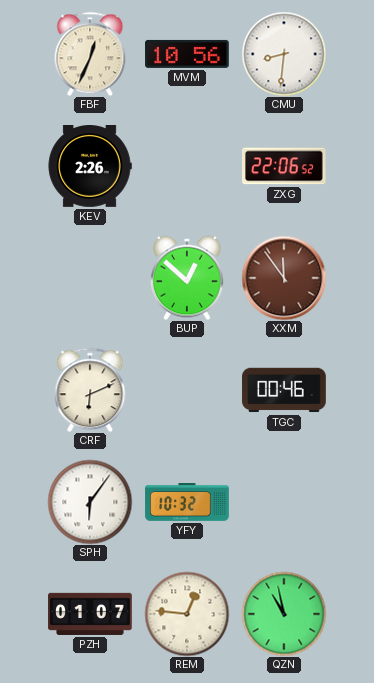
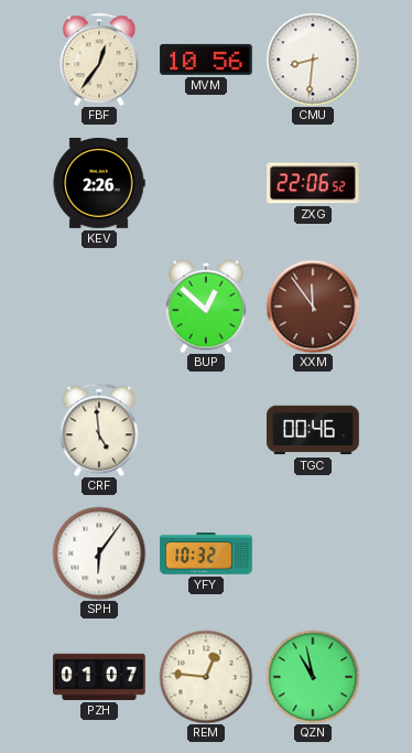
FBF: 12:34 -> 12:36
CRF: 6:11 -> 4:59
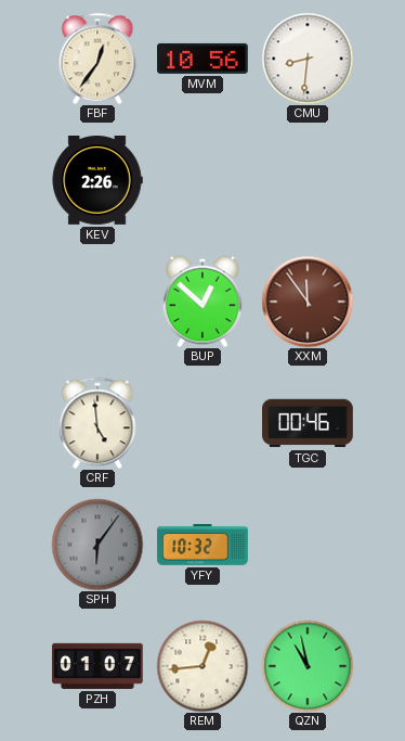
ZXG: 22:06 -> none
SPH dial: white -> grey
REM: 12:46 -> 12:44
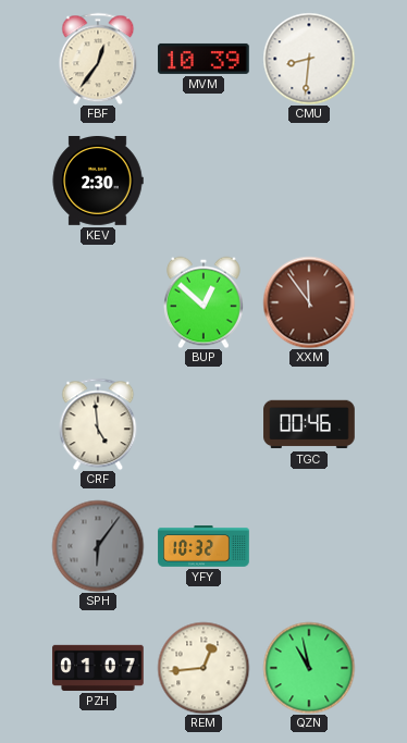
MVM: 10:56 -> 10:39
KEV: 2:26 -> 2:30
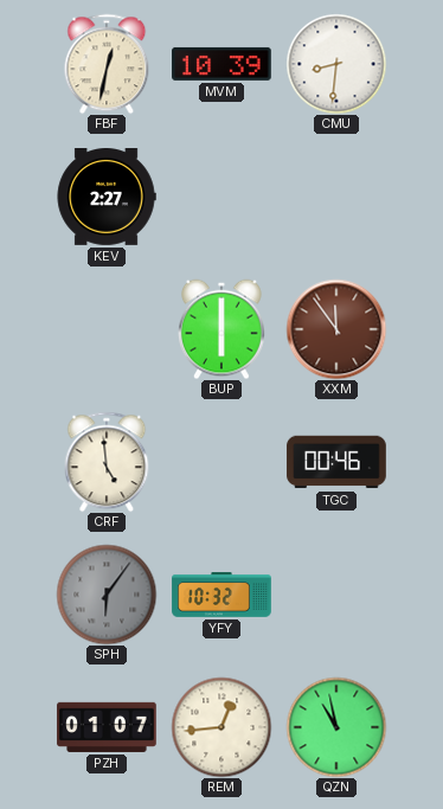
FBF: 12:36 -> 12:32
KEV: 2:30 -> 2:27
BUP: 12:52 -> 6:00
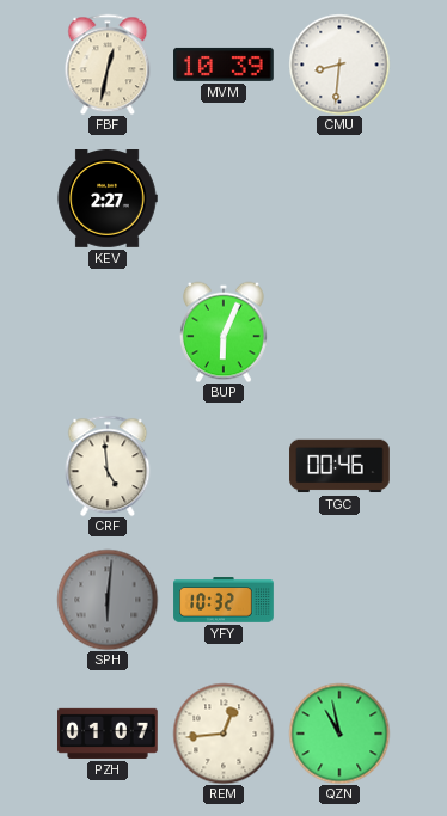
BUP: 6:00 -> 6:04
XXM: 11:54 -> none
SPH: 6:06 -> 6:01
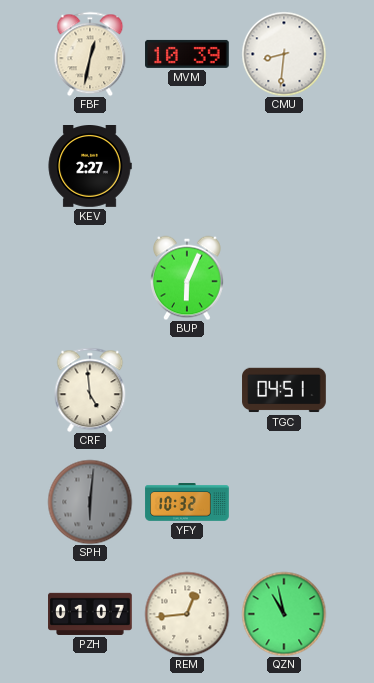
TGC: 00:46 -> 04:51
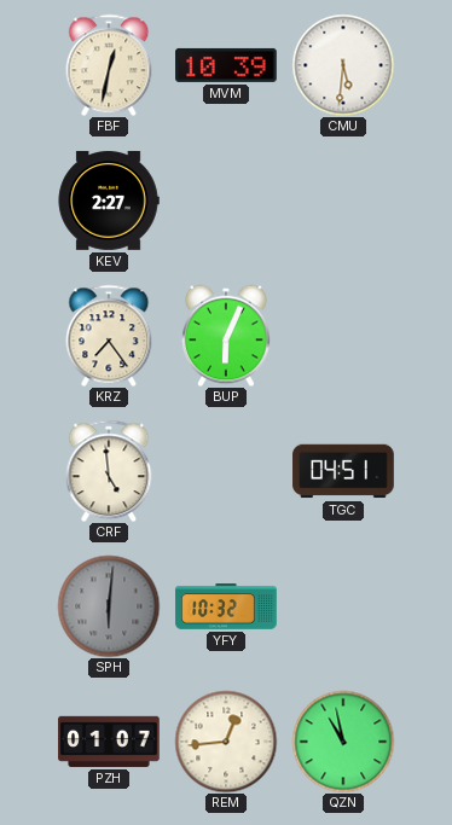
CMU: 8:31 -> 5:31
KRZ: none -> 7:24
